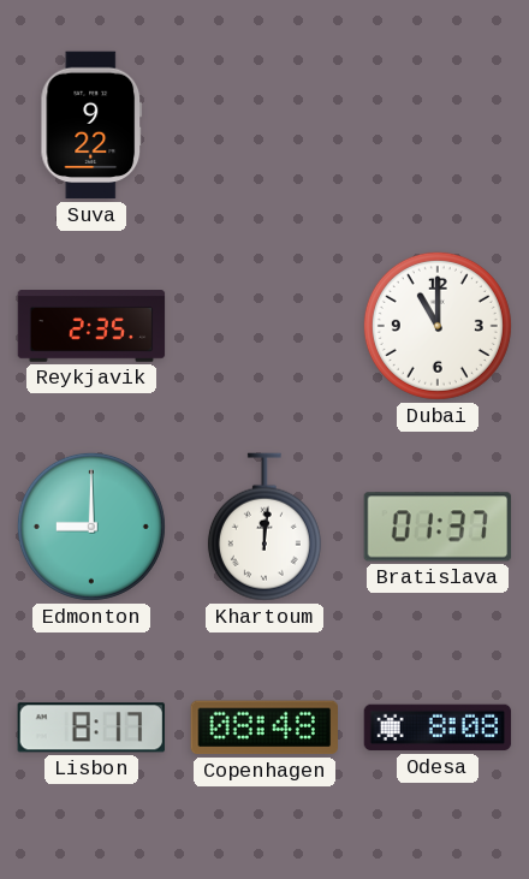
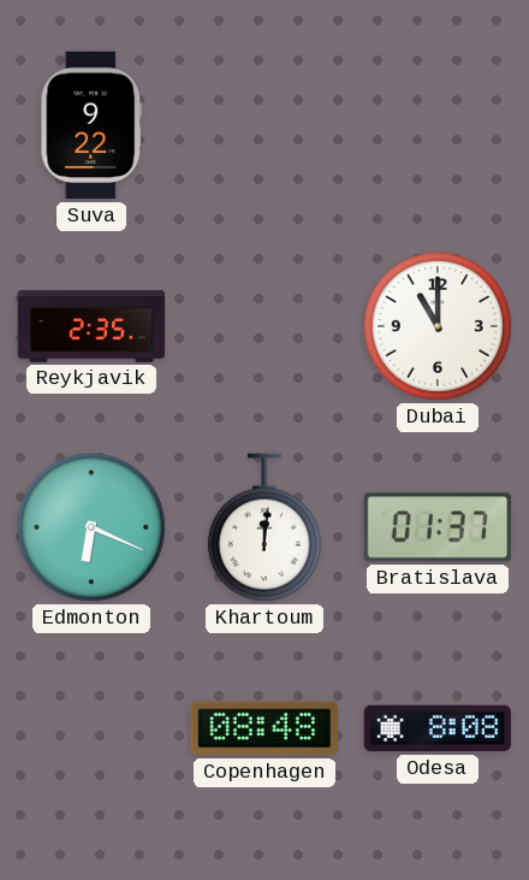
Edmonton: 9:00 -> 6:19
Lisbon: 8:17 -> none
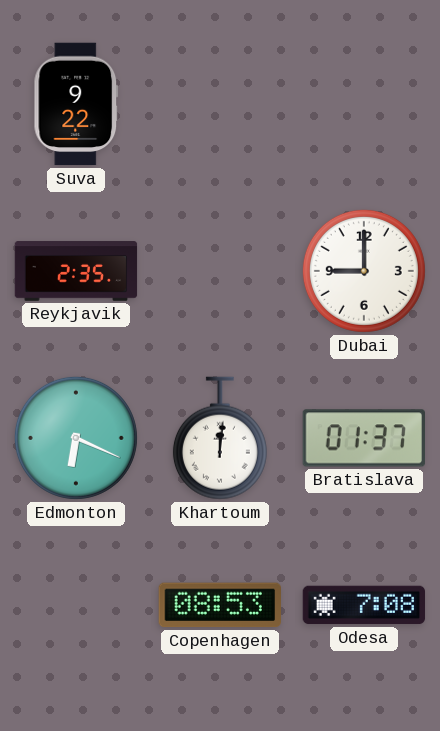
Dubai: 11:00 -> 9:00
Copenhagen: 08:48 -> 08:53
Odesa: 8:08 -> 7:08
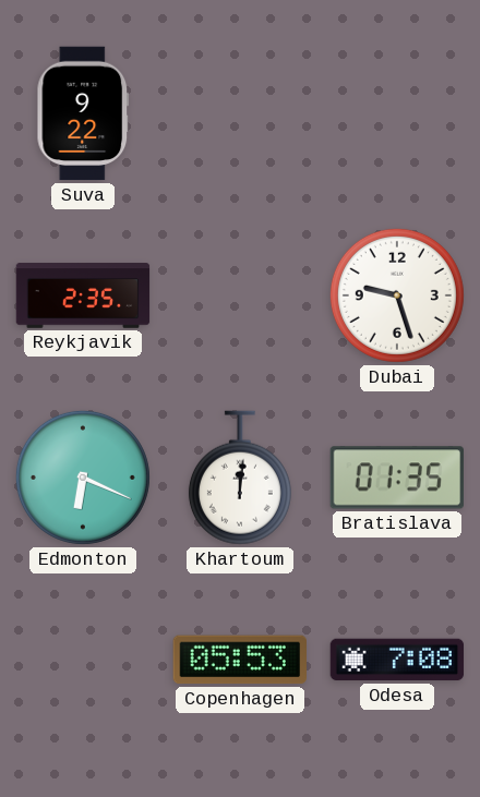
Dubai: 9:00 -> 9:27
Bratislava: 01:37 -> 01:35
Copenhagen: 08:53 -> 05:53
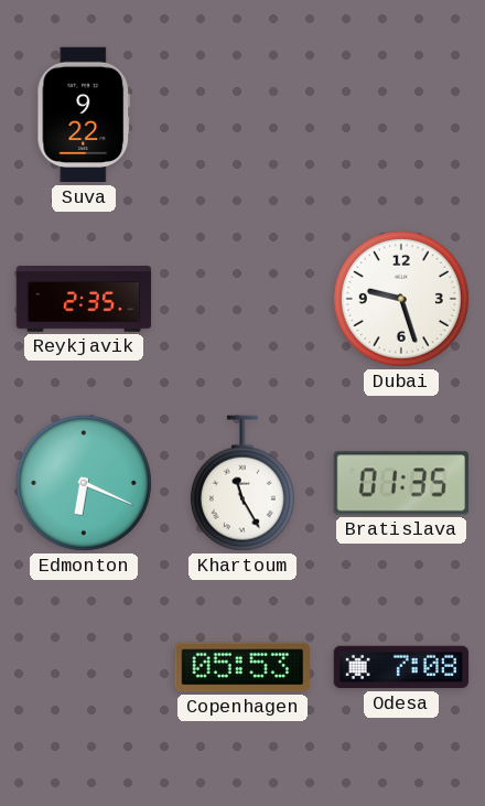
Khartoum: 12:01 -> 11:25
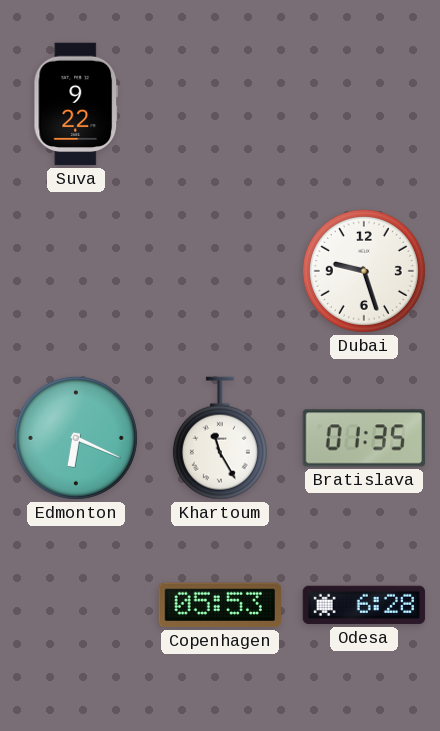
Reykjavik: 2:35 -> none
Odesa: 7:08 -> 6:28
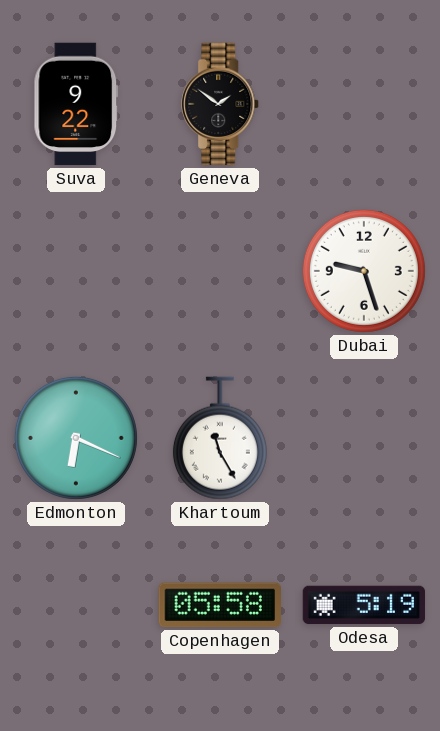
Geneva: none -> 1:51
Bratislava: 01:35 -> none
Copenhagen: 05:53 -> 05:58
Odesa: 6:28 -> 5:19
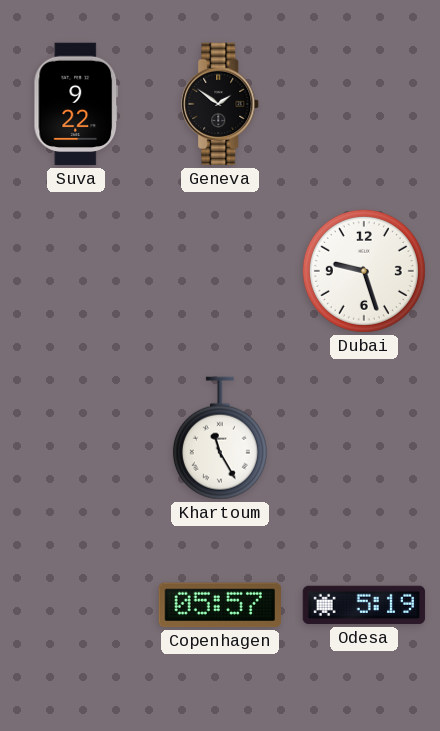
Edmonton: 6:19 -> none
Copenhagen: 05:58 -> 05:57
